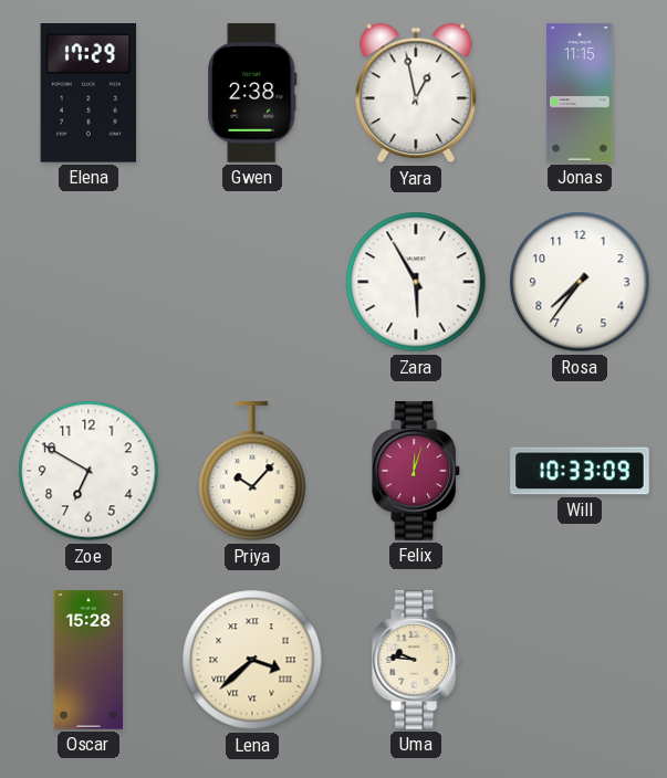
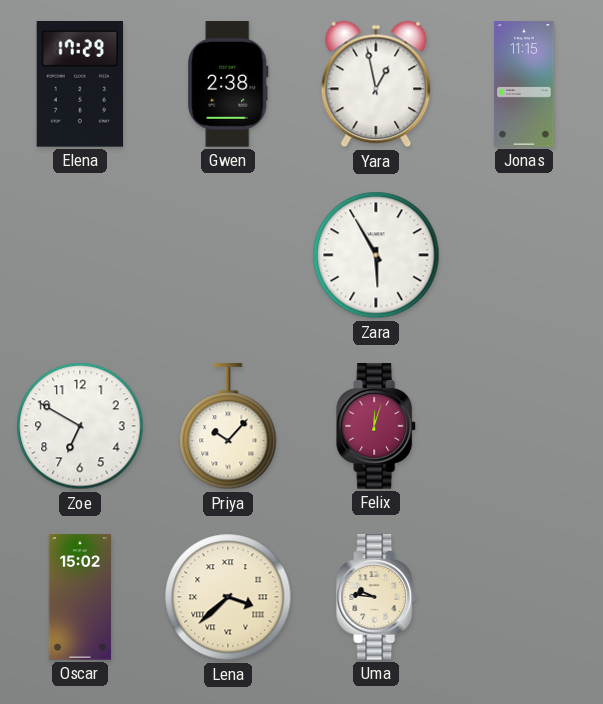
Rosa: 7:36 -> none
Will: 10:33 -> none
Oscar: 15:28 -> 15:02
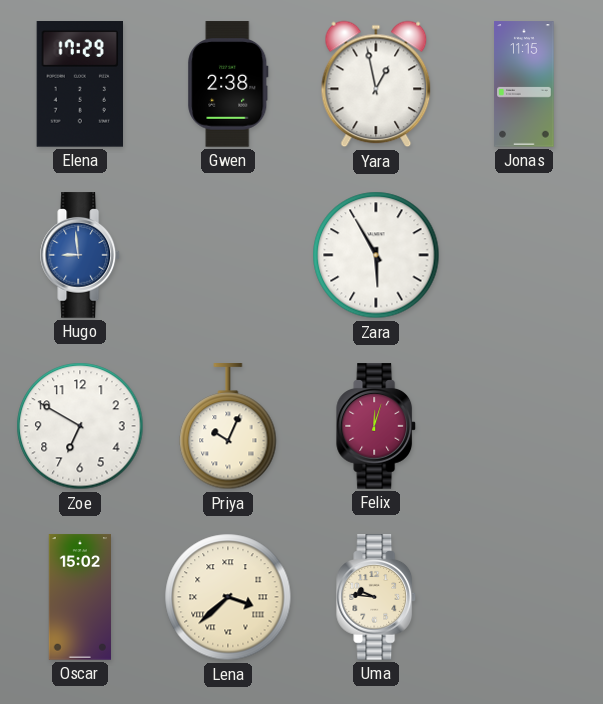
Hugo: none -> 8:59
Priya: 10:07 -> 10:04
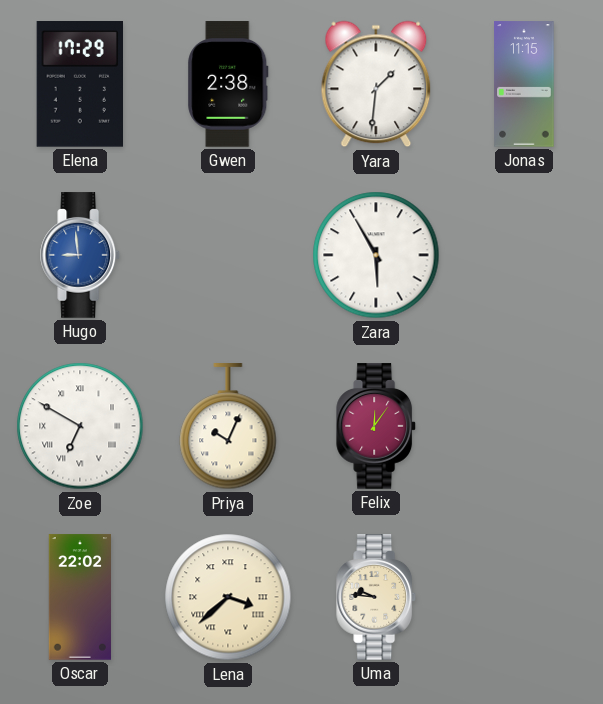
Yara: 12:58 -> 1:31
Zoe numerals: Arabic -> Roman
Felix: 12:03 -> 12:06
Oscar: 15:02 -> 22:02
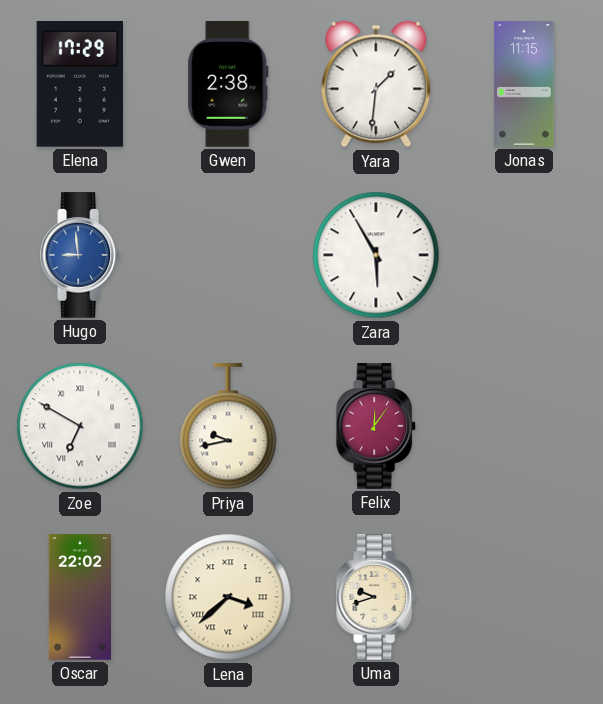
Priya: 10:04 -> 9:43
Uma: 9:46 -> 9:42
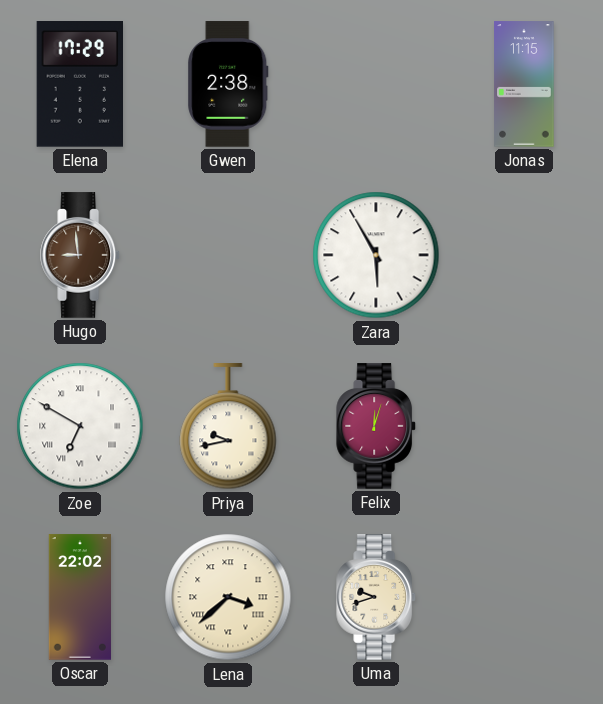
Yara: 1:31 -> none
Hugo dial: blue -> brown
Felix: 12:06 -> 12:03
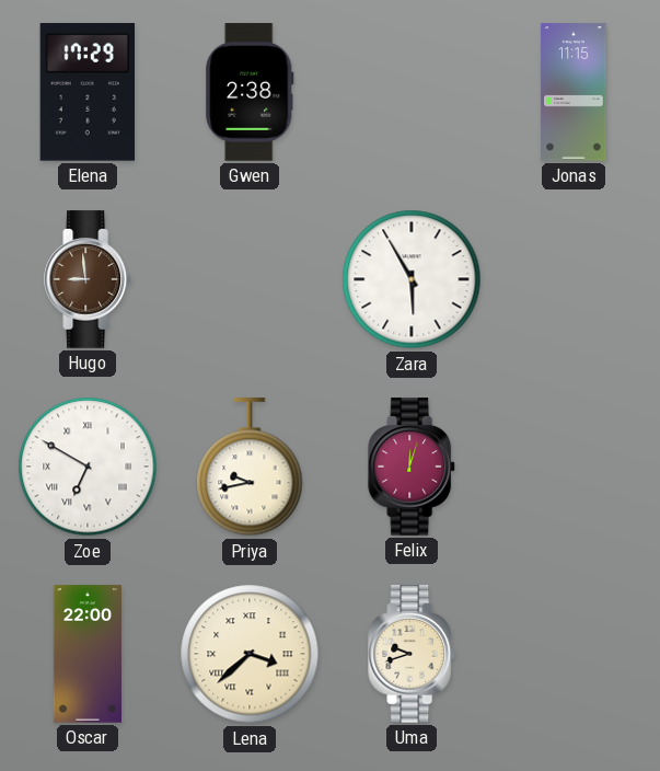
Oscar: 22:02 -> 22:00
